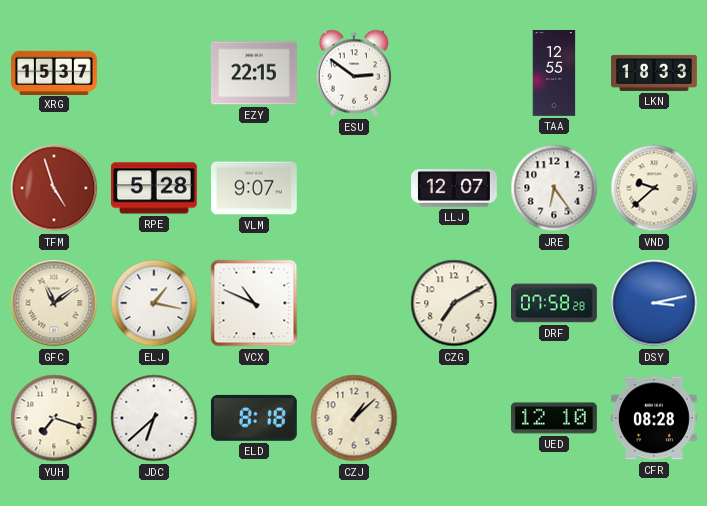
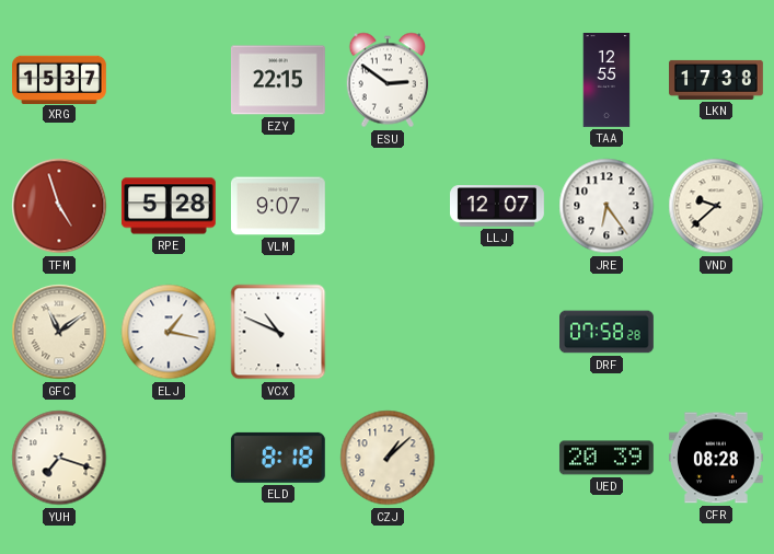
LKN: 18:33 -> 17:38
CZG: 7:10 -> none
DSY: 3:13 -> none
JDC: 6:38 -> none
UED: 12:10 -> 20:39
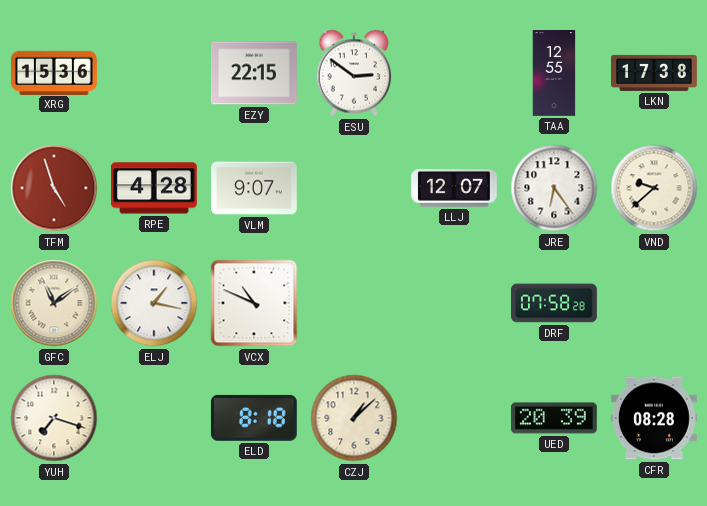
XRG: 15:37 -> 15:36
RPE: 5:28 -> 4:28
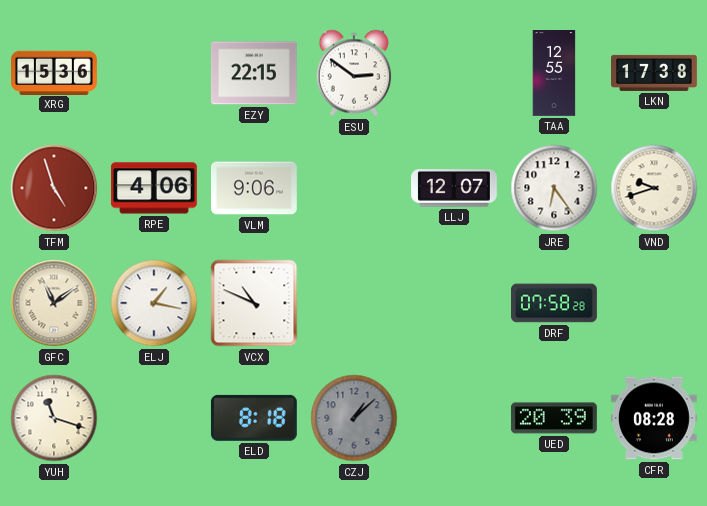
RPE: 4:28 -> 4:06
VLM: 9:07 -> 9:06
VND: 9:38 -> 9:42
YUH: 7:18 -> 11:18
CZJ dial: cream -> grey
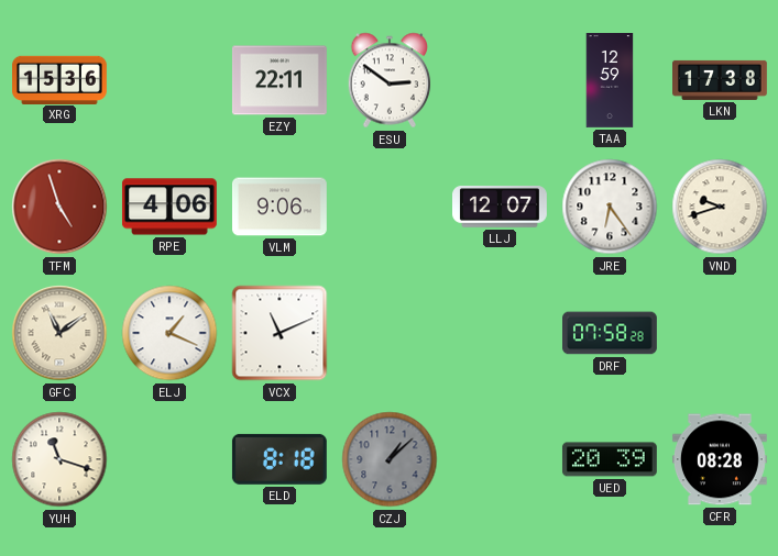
EZY: 22:15 -> 22:11
TAA: 12:55 -> 12:59
ELJ: 1:17 -> 1:19
VCX: 10:49 -> 11:11
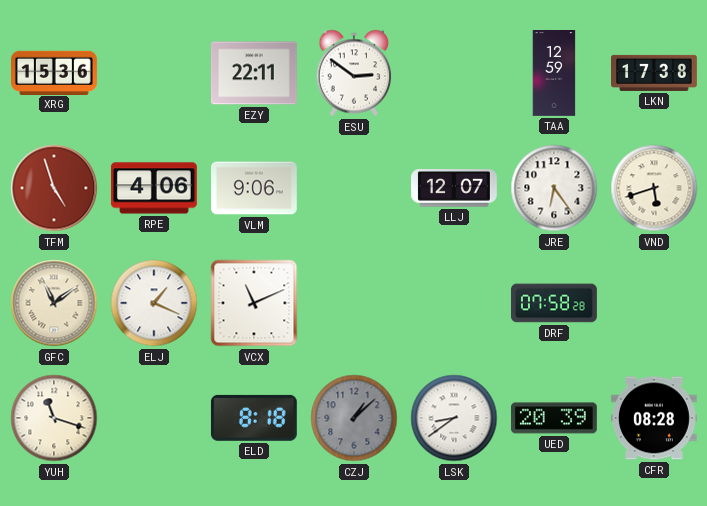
VND: 9:42 -> 5:42
LSK: none -> 8:39
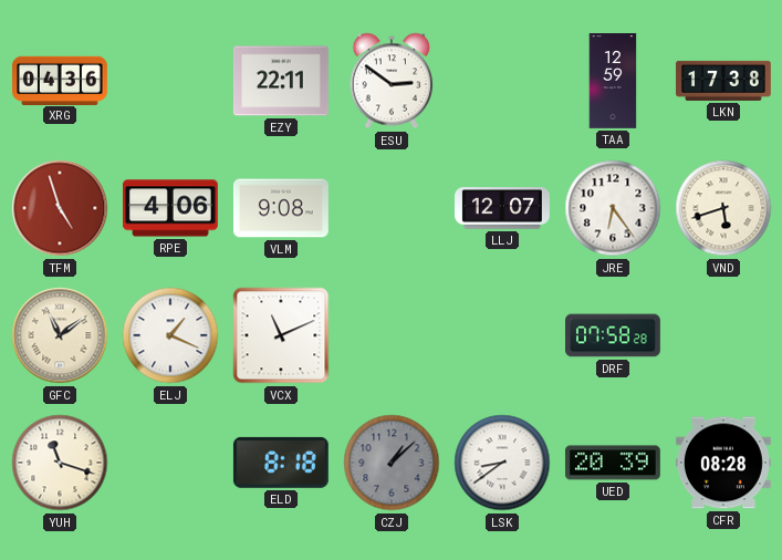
XRG: 15:36 -> 04:36
VLM: 9:06 -> 9:08
